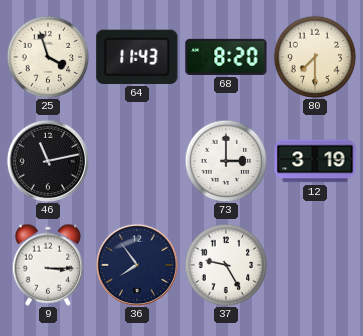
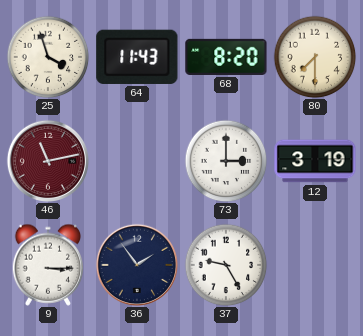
46 dial: black -> burgundy
36: 7:54 -> 1:54
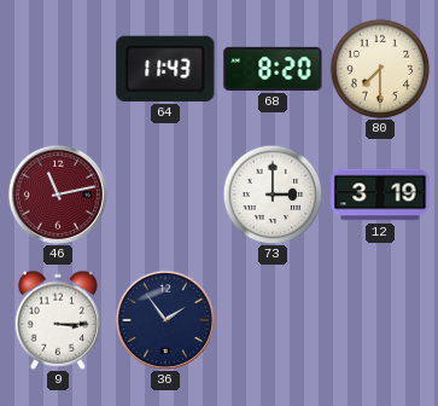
25: 3:57 -> none
37: 9:25 -> none
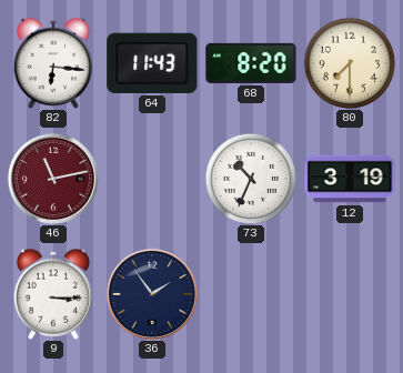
82: none -> 6:16
73: 3:00 -> 10:34
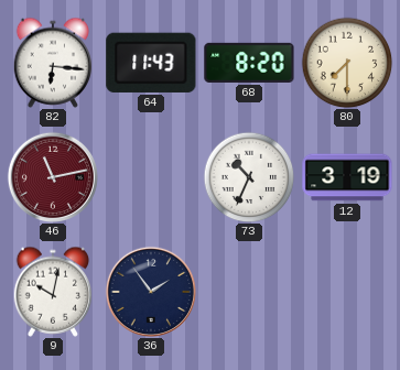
9: 3:15 -> 10:02
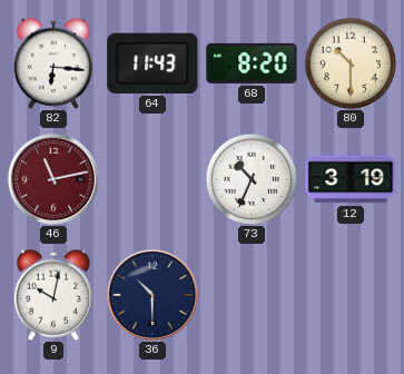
80: 7:30 -> 10:30
36: 1:54 -> 10:30
